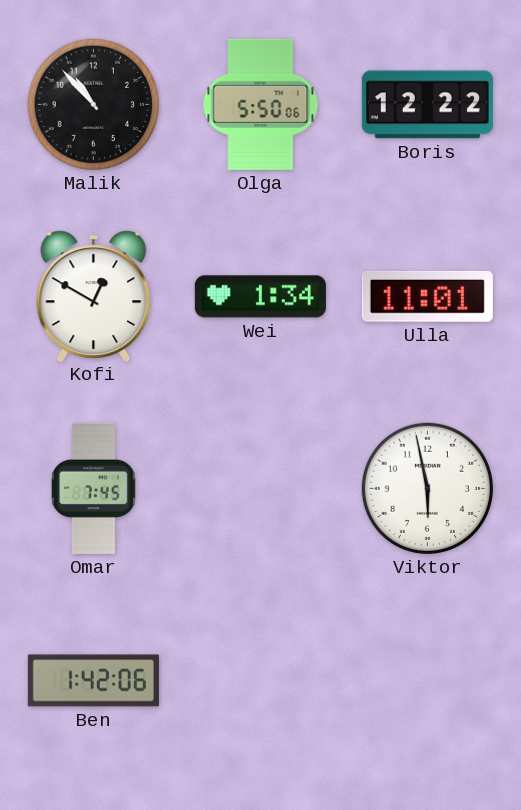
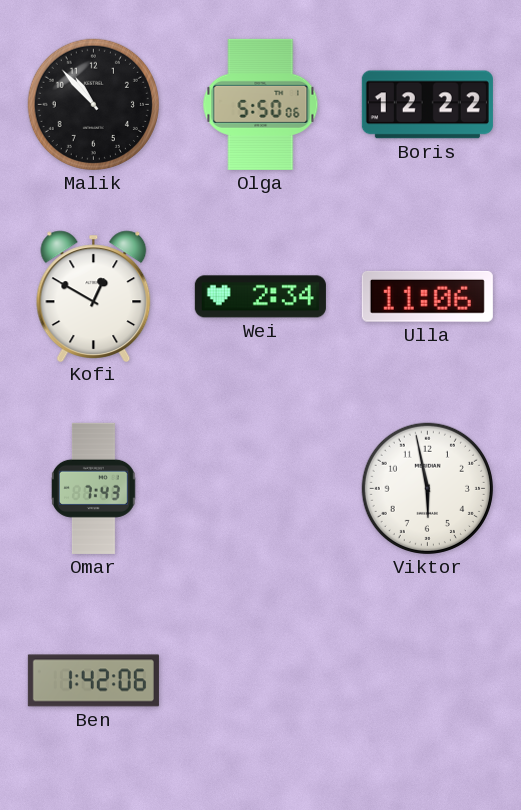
Wei: 1:34 -> 2:34
Ulla: 11:01 -> 11:06
Omar: 7:45 -> 7:43
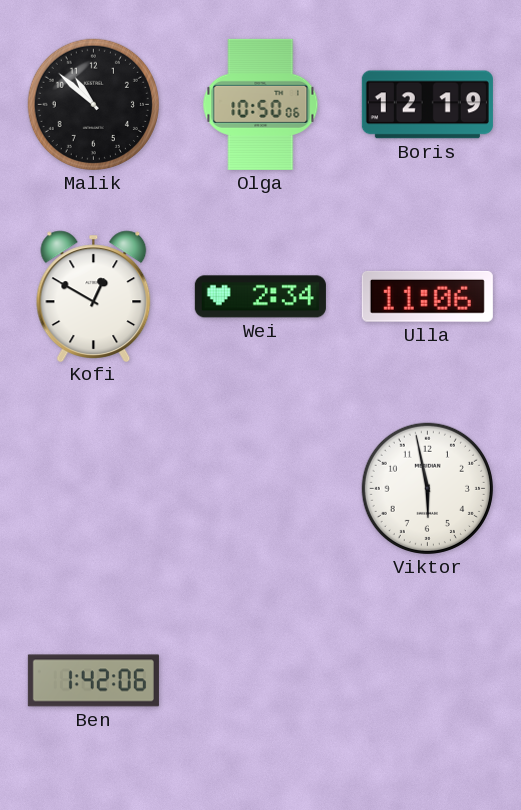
Malik: 10:53 -> 10:52
Olga: 5:50 -> 10:50
Boris: 12:22 -> 12:19
Omar: 7:43 -> none
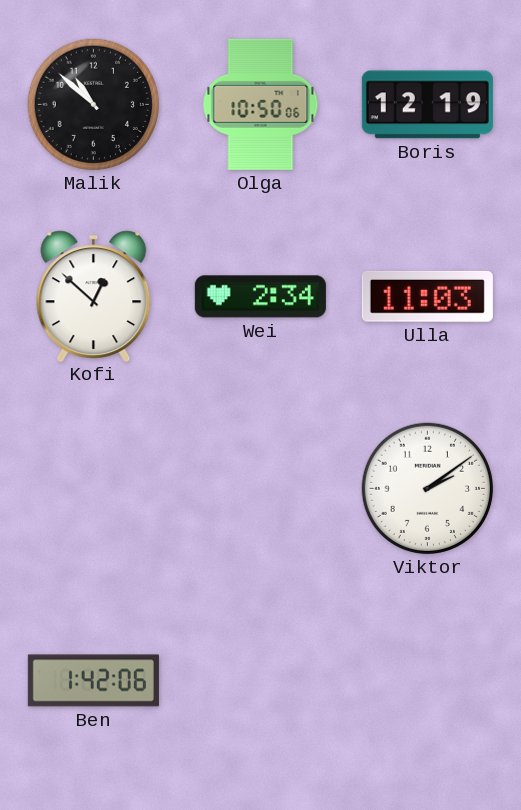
Kofi: 12:50 -> 12:52
Ulla: 11:06 -> 11:03
Viktor: 5:58 -> 2:09
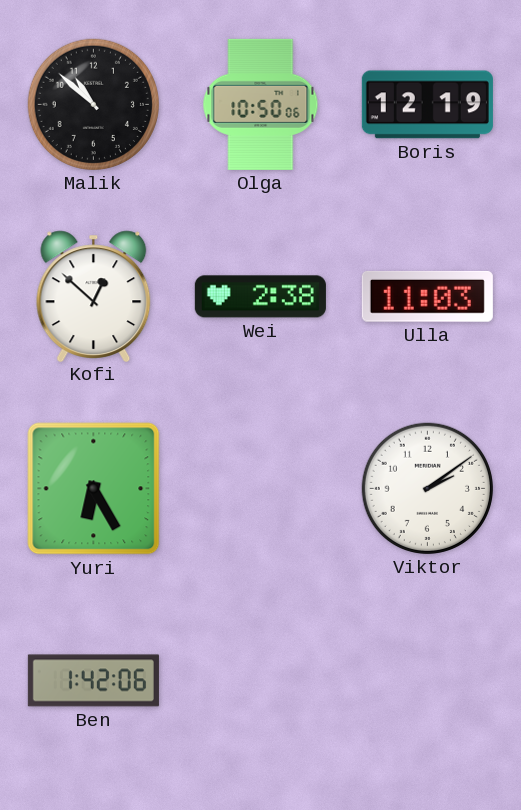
Wei: 2:34 -> 2:38
Yuri: none -> 6:25
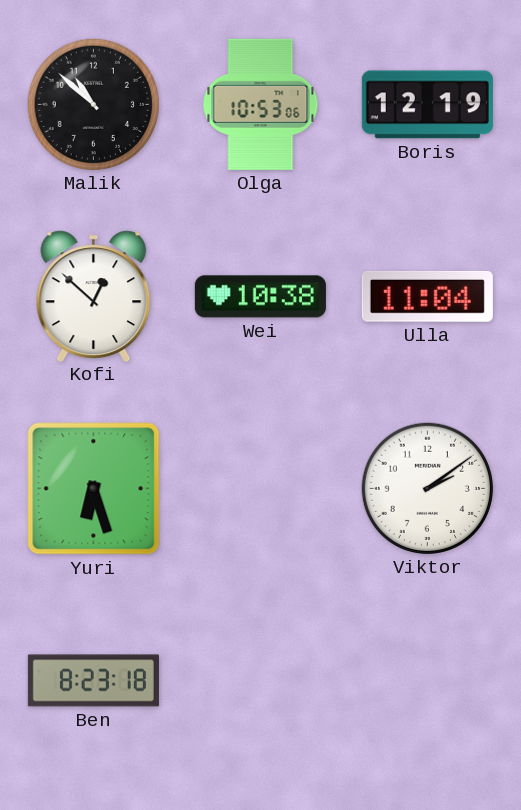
Olga: 10:50 -> 10:53
Wei: 2:38 -> 10:38
Ulla: 11:03 -> 11:04
Yuri: 6:25 -> 6:27
Ben: 1:42 -> 8:23
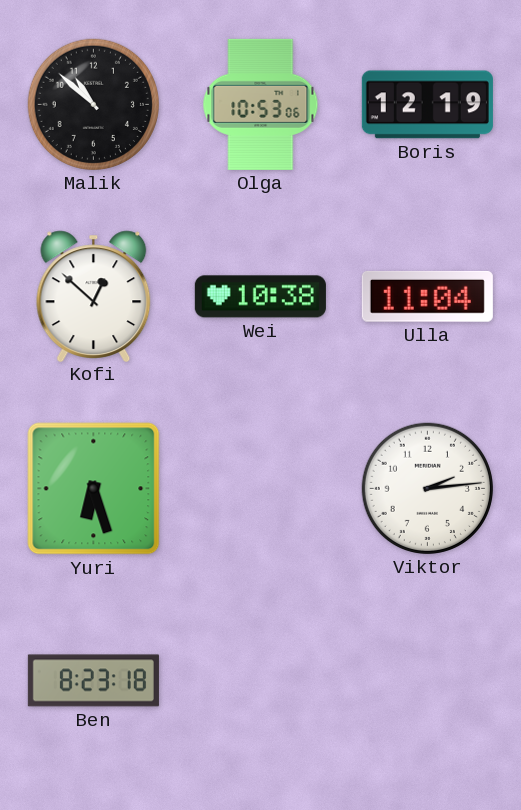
Viktor: 2:09 -> 2:14
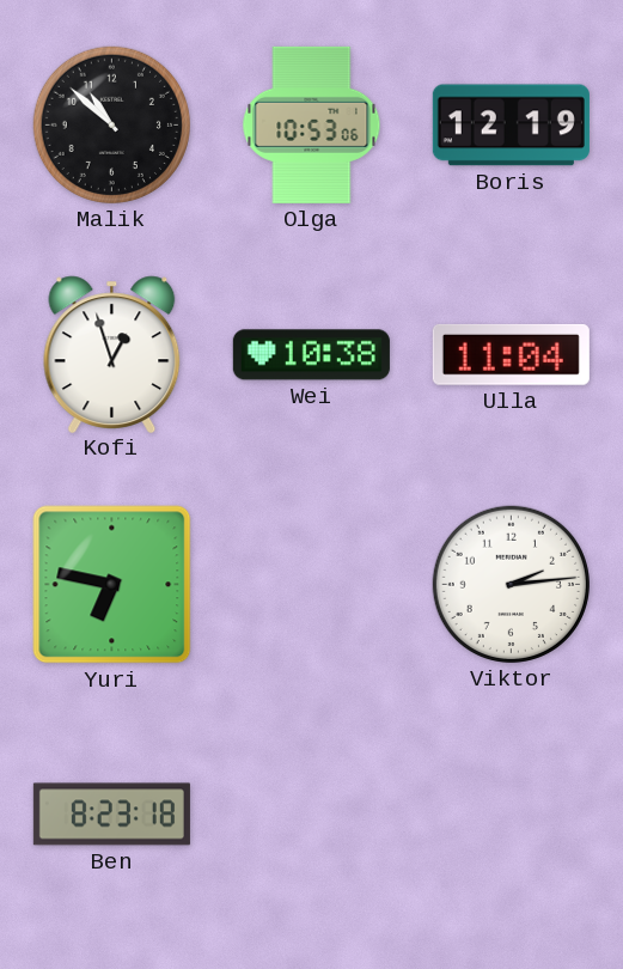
Kofi: 12:52 -> 12:57
Yuri: 6:27 -> 6:47
